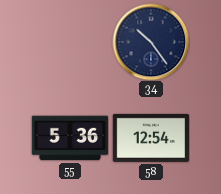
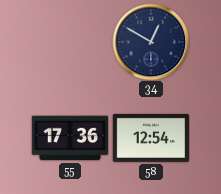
34: 10:24 -> 12:50
55: 5:36 -> 17:36
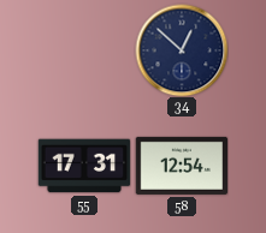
34: 12:50 -> 12:52
55: 17:36 -> 17:31
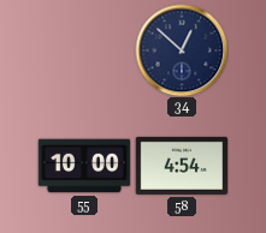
55: 17:31 -> 10:00
58: 12:54 -> 4:54
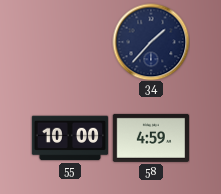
34: 12:52 -> 1:37
58: 4:54 -> 4:59
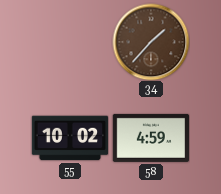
34 dial: navy -> brown
55: 10:00 -> 10:02
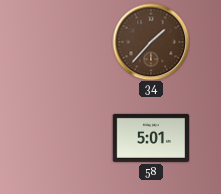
55: 10:02 -> none
58: 4:59 -> 5:01
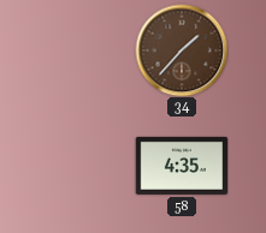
58: 5:01 -> 4:35
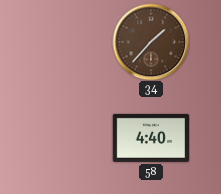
58: 4:35 -> 4:40
